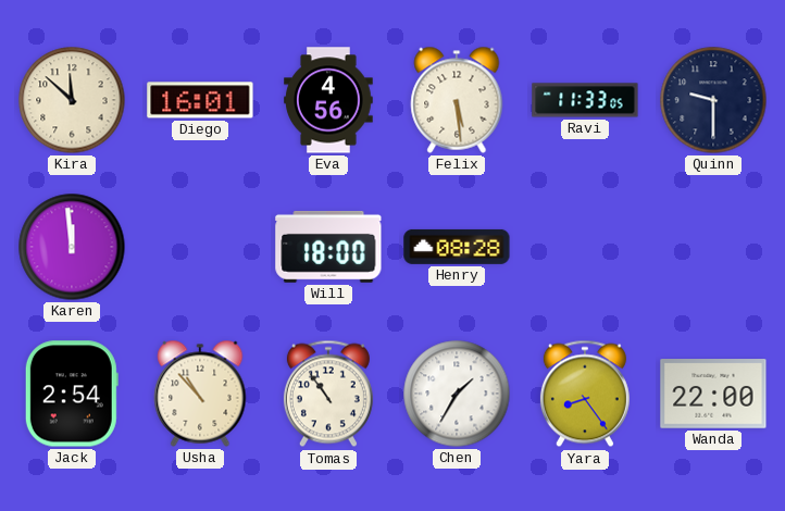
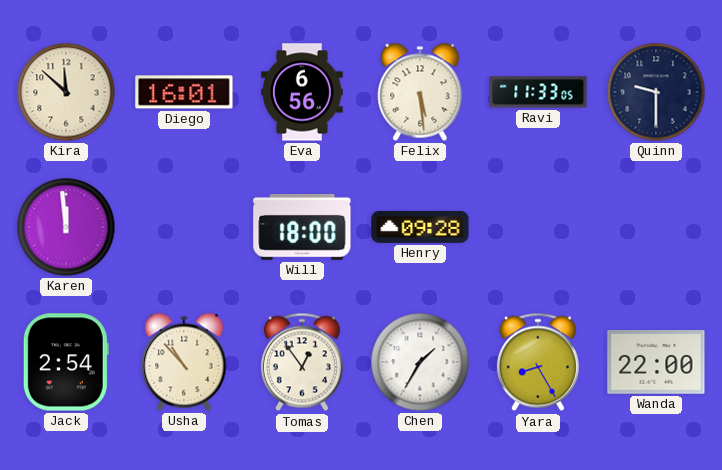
Eva: 4:56 -> 6:56
Henry: 08:28 -> 09:28
Tomas: 10:54 -> 12:54
Yara: 8:24 -> 8:25
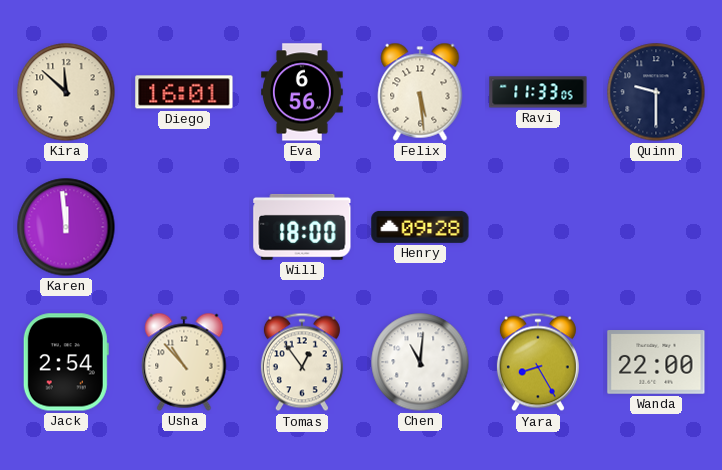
Chen: 1:35 -> 11:01
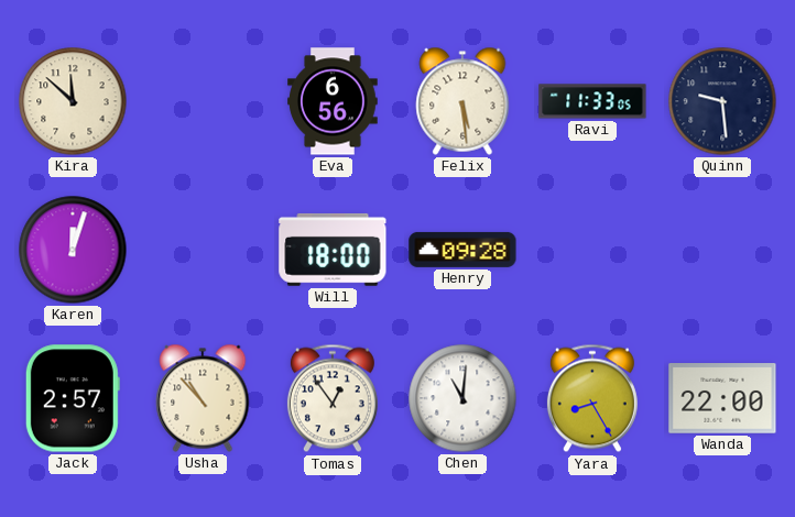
Diego: 16:01 -> none
Quinn: 9:30 -> 9:29
Karen: 11:59 -> 12:03
Jack: 2:54 -> 2:57
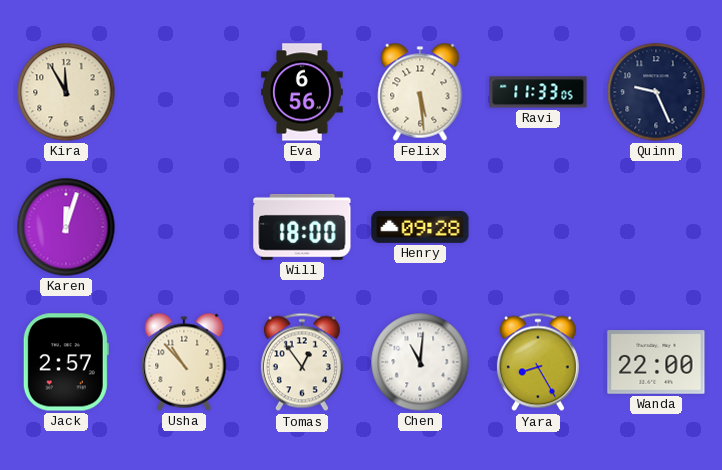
Kira: 11:52 -> 11:55
Quinn: 9:29 -> 9:26
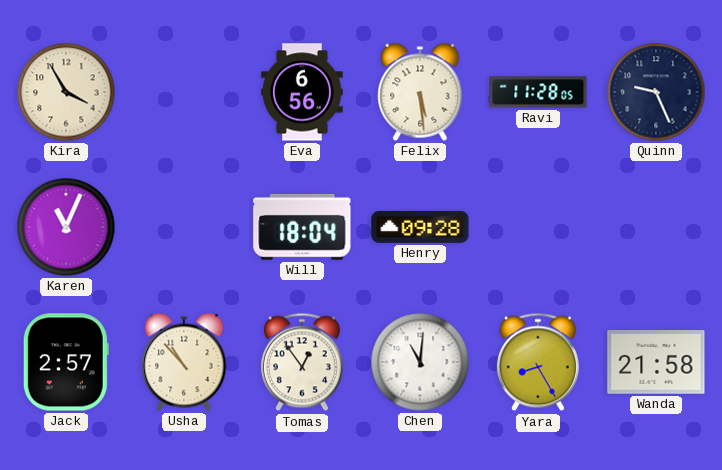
Kira: 11:55 -> 3:55
Ravi: 11:33 -> 11:28
Karen: 12:03 -> 11:04
Will: 18:00 -> 18:04
Wanda: 22:00 -> 21:58
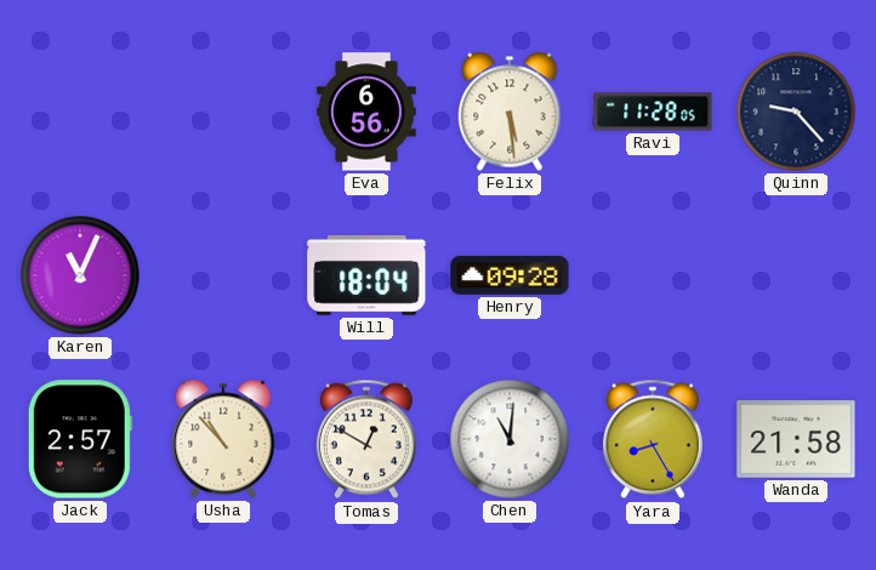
Kira: 3:55 -> none
Quinn: 9:26 -> 9:23
Tomas: 12:54 -> 12:50
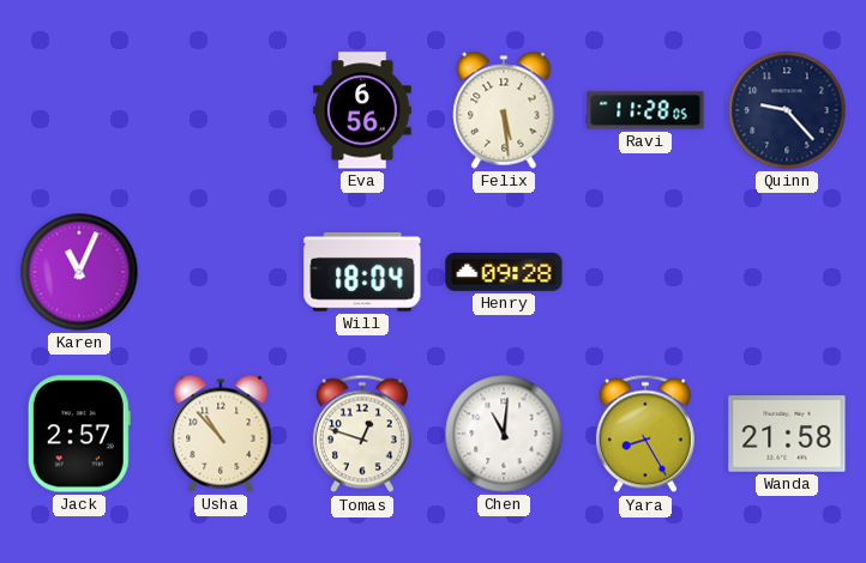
Tomas: 12:50 -> 12:48
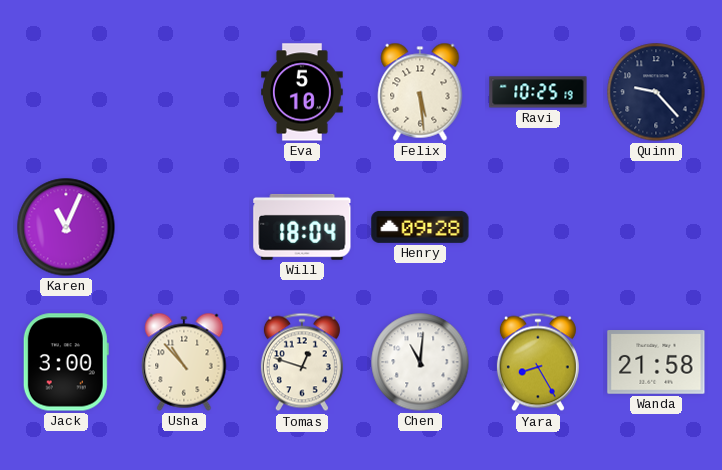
Eva: 6:56 -> 5:10
Ravi: 11:28 -> 10:25
Jack: 2:57 -> 3:00
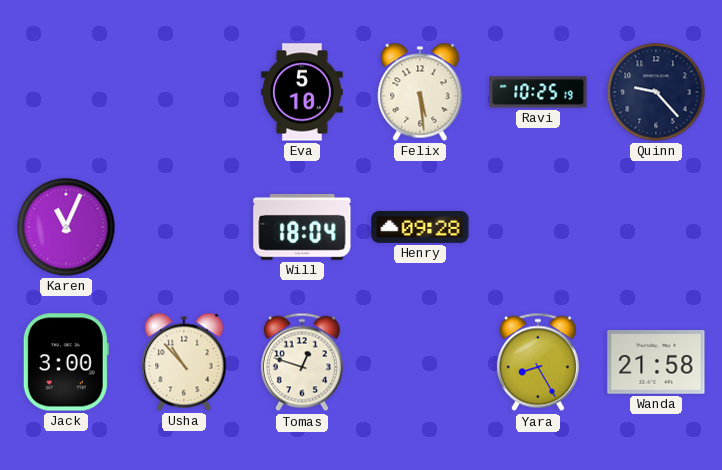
Chen: 11:01 -> none
